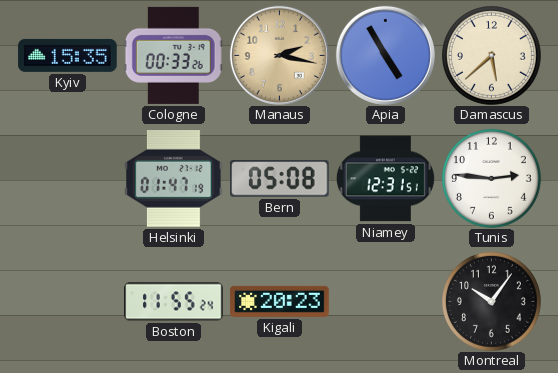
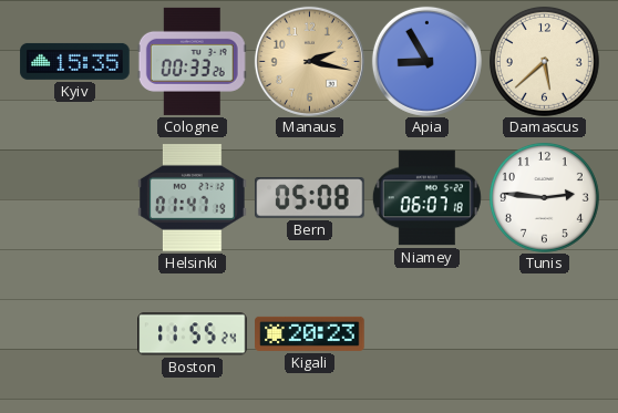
Apia: 4:55 -> 8:55
Niamey: 12:31 -> 06:07
Montreal: 10:06 -> none
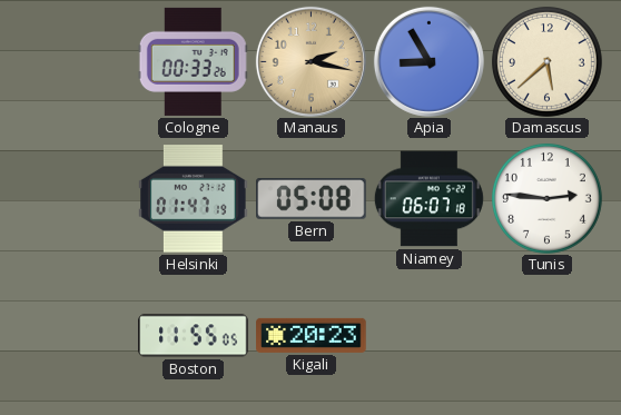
Kyiv: 15:35 -> none
Boston: 11:55:24 -> 11:55:05
